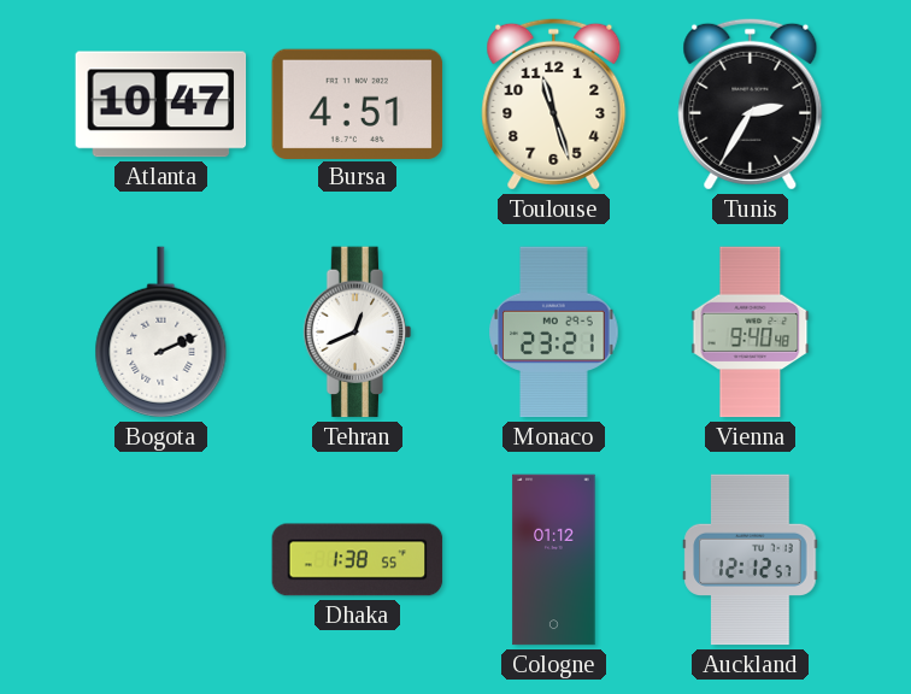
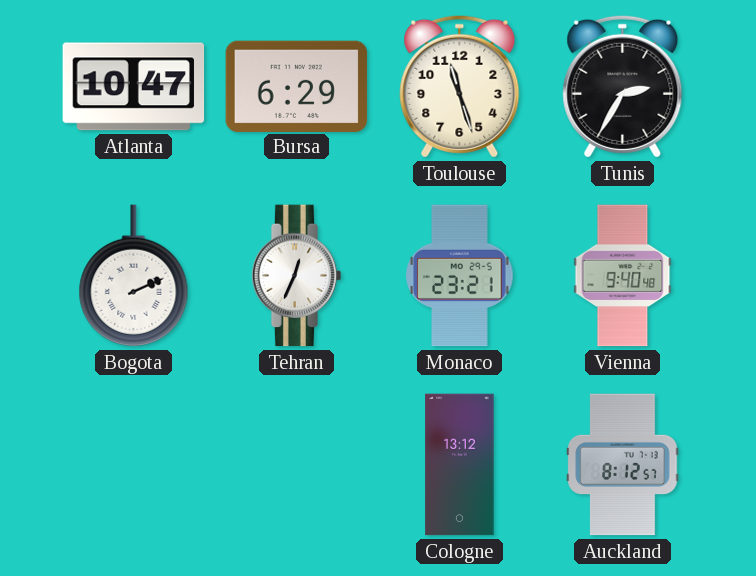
Bursa: 4:51 -> 6:29
Tehran: 12:41 -> 12:34
Dhaka: 1:38 -> none
Cologne: 01:12 -> 13:12
Auckland: 12:12 -> 8:12
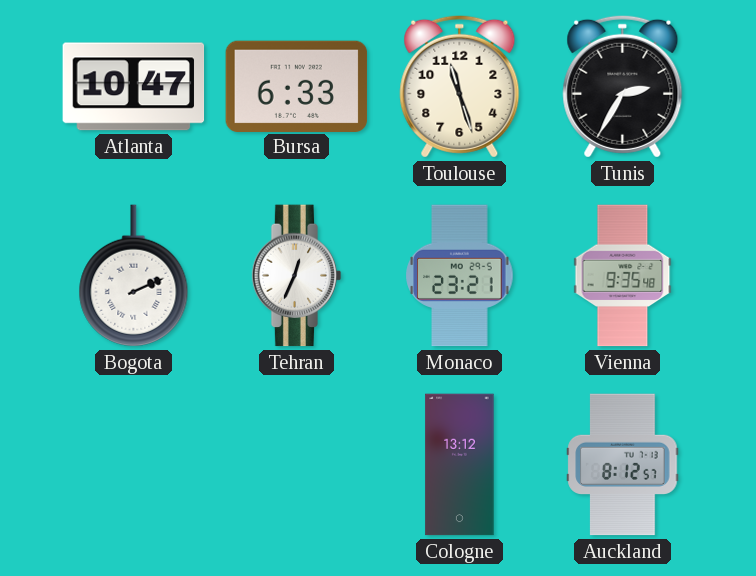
Bursa: 6:29 -> 6:33
Vienna: 9:40 -> 9:35
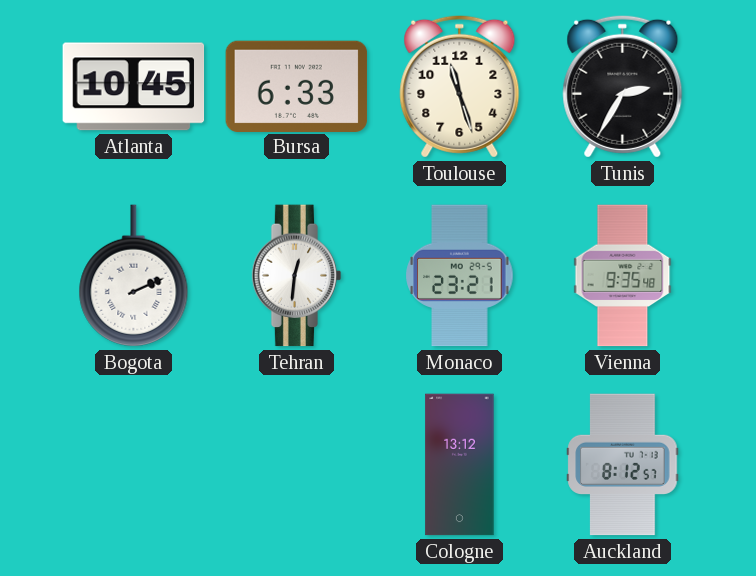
Atlanta: 10:47 -> 10:45
Tehran: 12:34 -> 12:31
